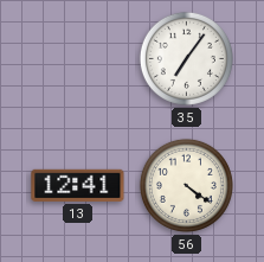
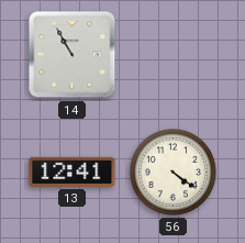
14: none -> 10:55
35: 7:06 -> none
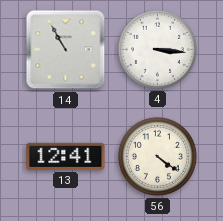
4: none -> 3:16
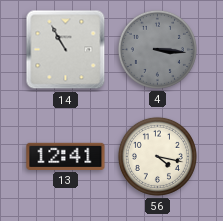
4 dial: white -> grey
56: 4:21 -> 4:17
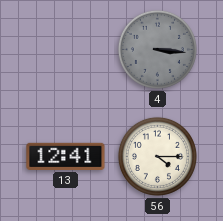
14: 10:55 -> none
56: 4:17 -> 4:15
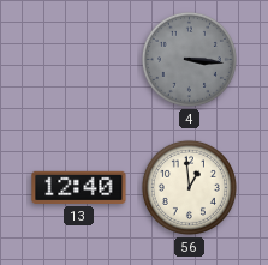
13: 12:41 -> 12:40
56: 4:15 -> 12:59
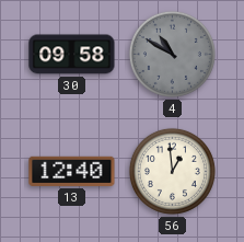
30: none -> 09:58
4: 3:16 -> 10:50
